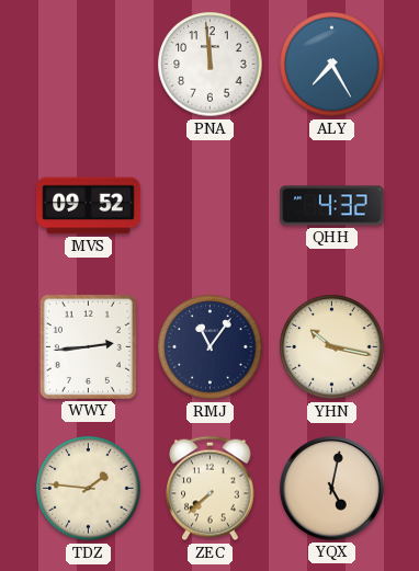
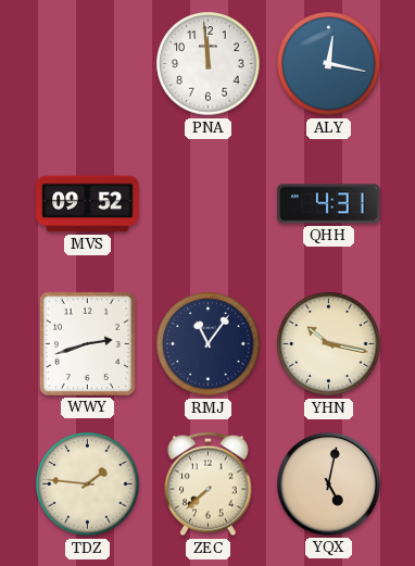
ALY: 7:25 -> 12:17
QHH: 4:32 -> 4:31
WWY: 2:44 -> 2:42
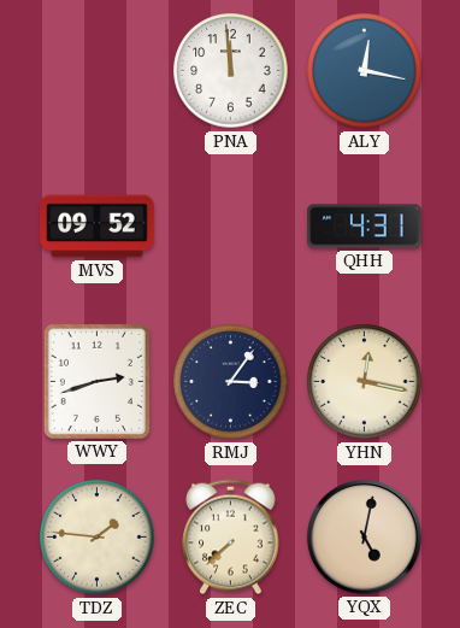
RMJ: 11:06 -> 3:06
YHN: 10:17 -> 12:17
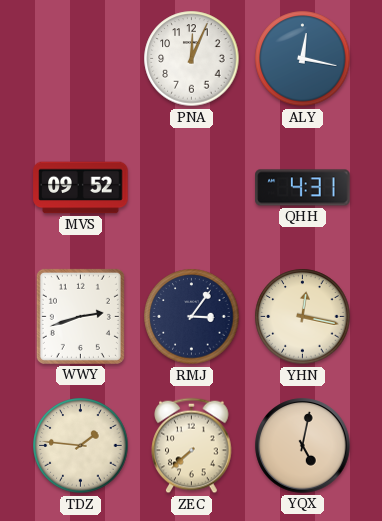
PNA: 11:59 -> 12:04
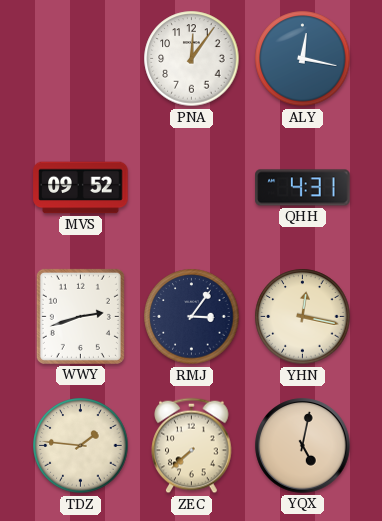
PNA: 12:04 -> 12:06
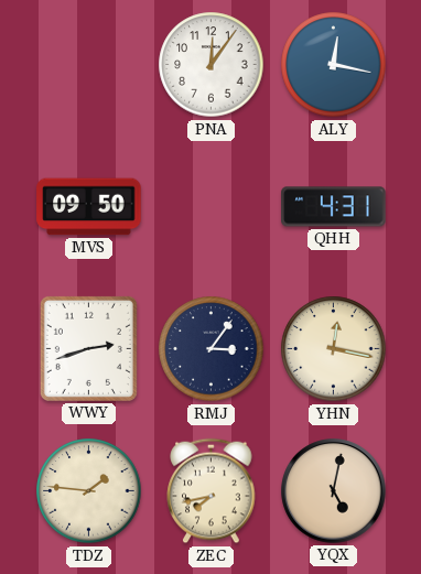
MVS: 09:52 -> 09:50
ZEC: 7:38 -> 7:43
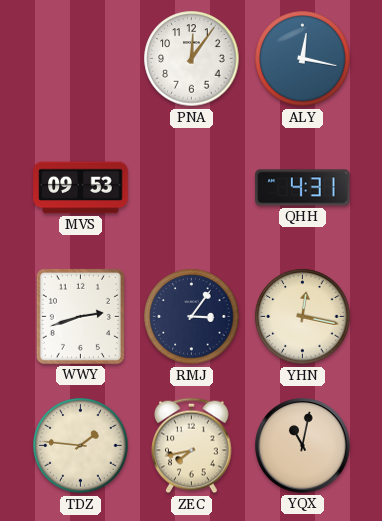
MVS: 09:50 -> 09:53
YQX: 5:02 -> 11:02
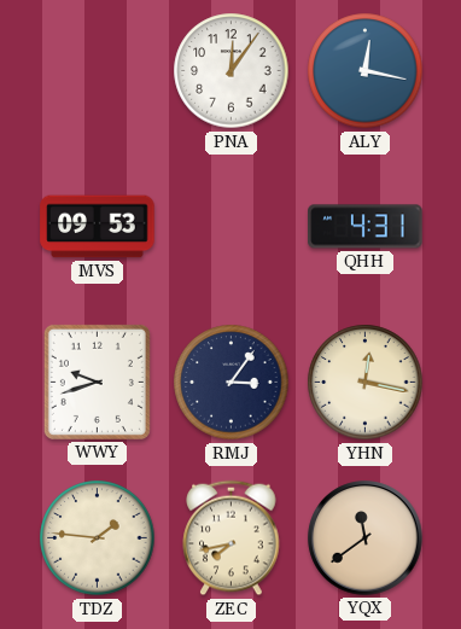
WWY: 2:42 -> 9:42
YQX: 11:02 -> 11:39
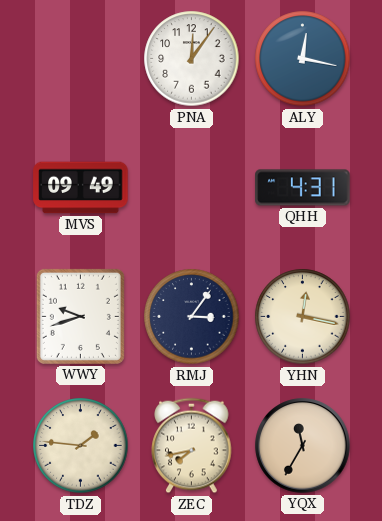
MVS: 09:53 -> 09:49
YQX: 11:39 -> 11:35
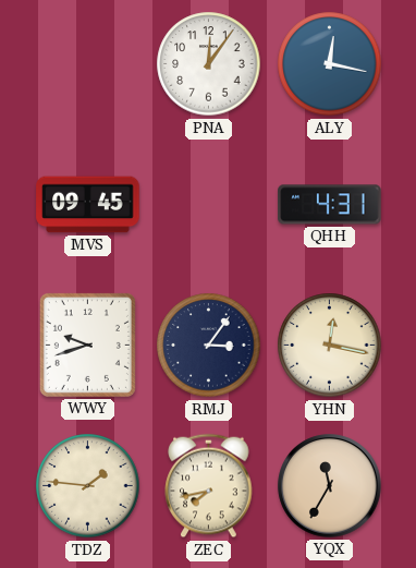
MVS: 09:49 -> 09:45
